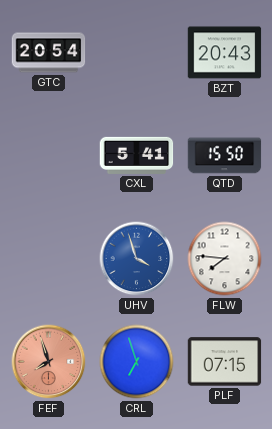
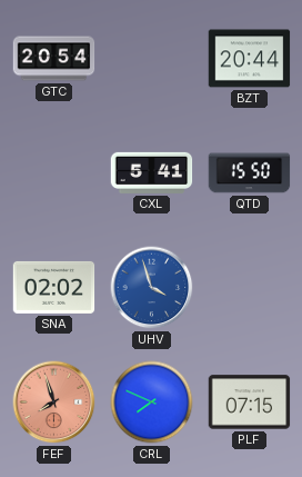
BZT: 20:43 -> 20:44
SNA: none -> 02:02
FLW: 7:46 -> none
CRL: 6:57 -> 7:49
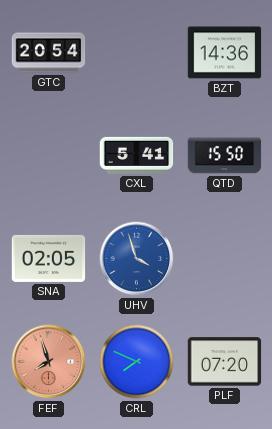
BZT: 20:44 -> 14:36
SNA: 02:02 -> 02:05
PLF: 07:15 -> 07:20
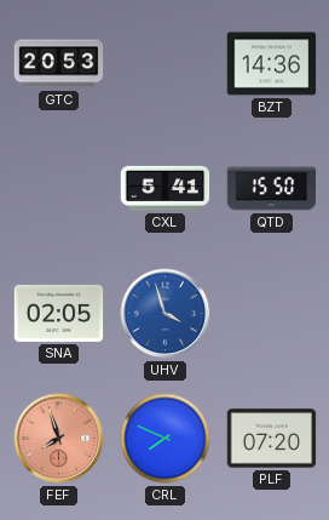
GTC: 20:54 -> 20:53
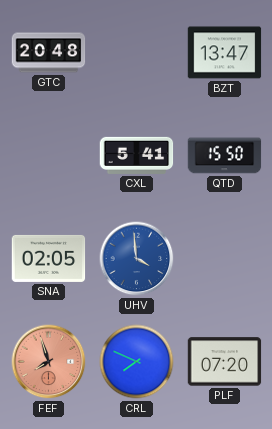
GTC: 20:53 -> 20:48
BZT: 14:36 -> 13:47
UHV: 3:57 -> 3:59
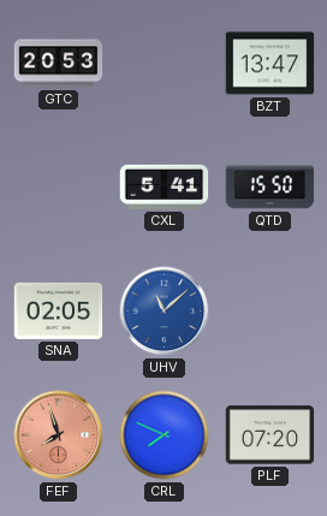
GTC: 20:48 -> 20:53
UHV: 3:59 -> 11:08
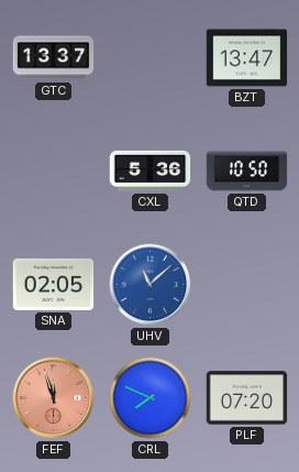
GTC: 20:53 -> 13:37
CXL: 5:41 -> 5:36
QTD: 15:50 -> 10:50
FEF: 7:57 -> 11:57
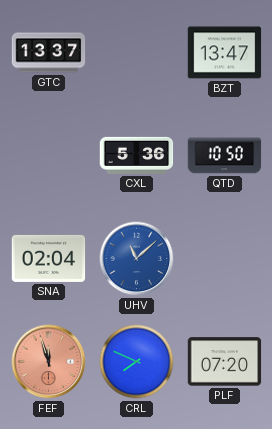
SNA: 02:05 -> 02:04
